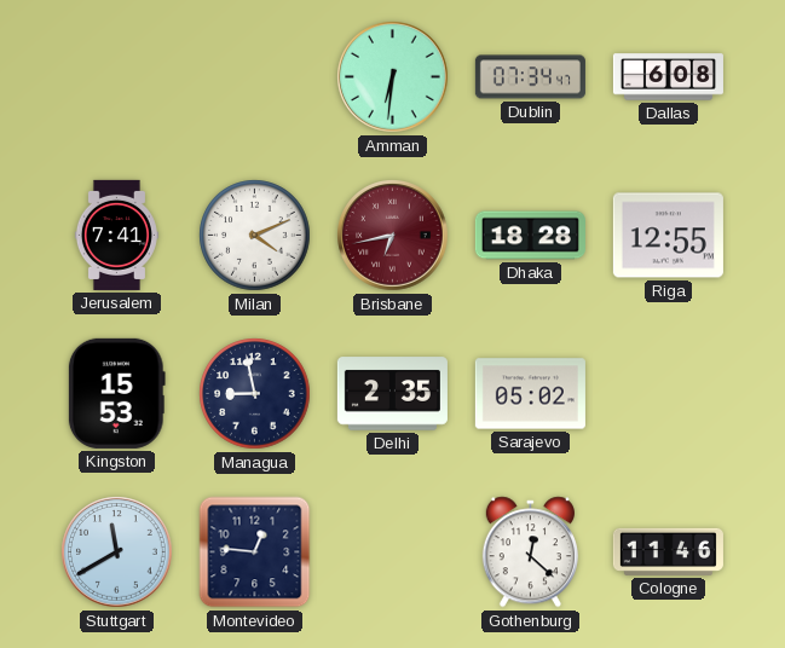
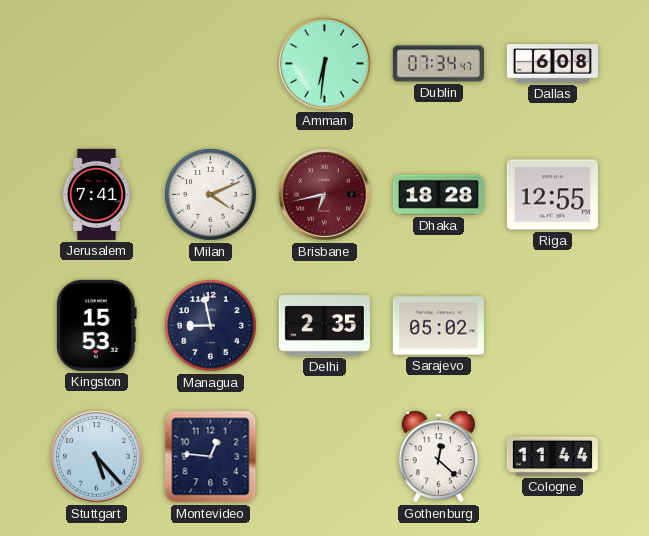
Stuttgart: 11:40 -> 5:23
Cologne: 11:46 -> 11:44
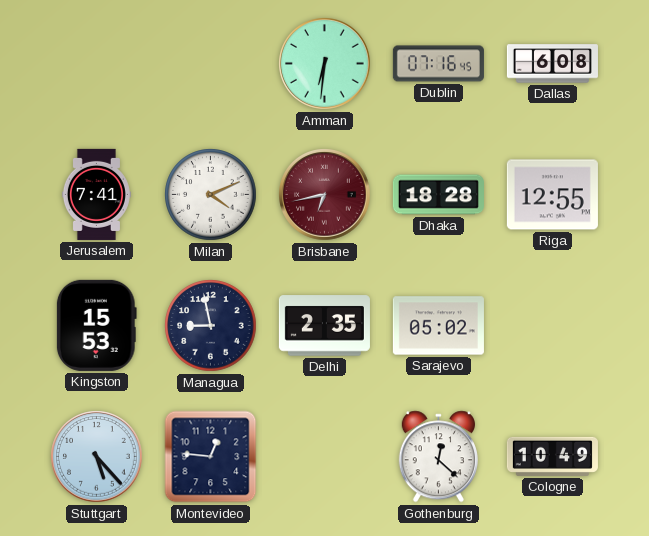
Dublin: 07:34 -> 07:16
Cologne: 11:44 -> 10:49
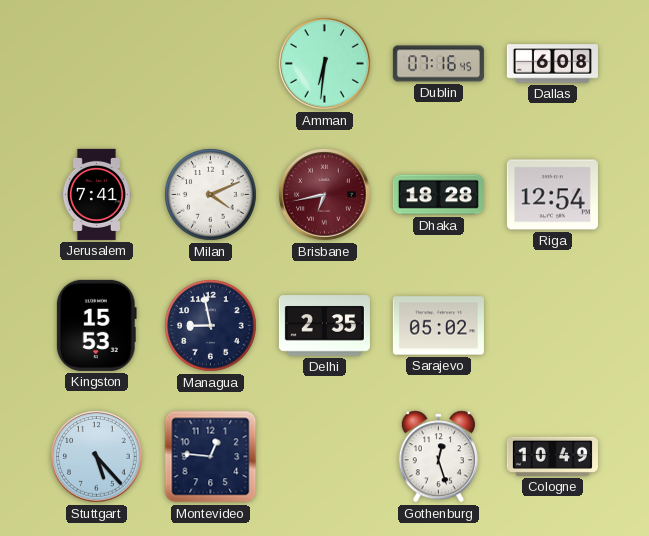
Riga: 12:55 -> 12:54
Gothenburg: 12:22 -> 12:27
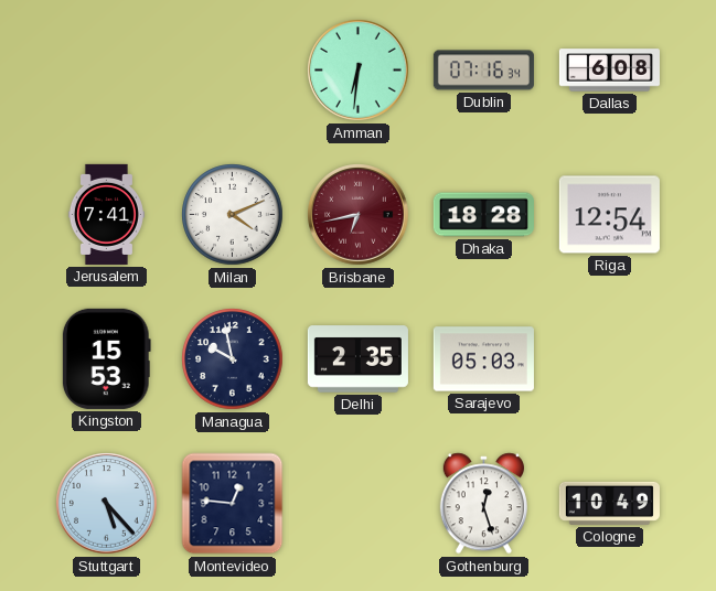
Dublin: 07:16:45 -> 07:16:34
Managua: 8:58 -> 9:58
Sarajevo: 05:02 -> 05:03
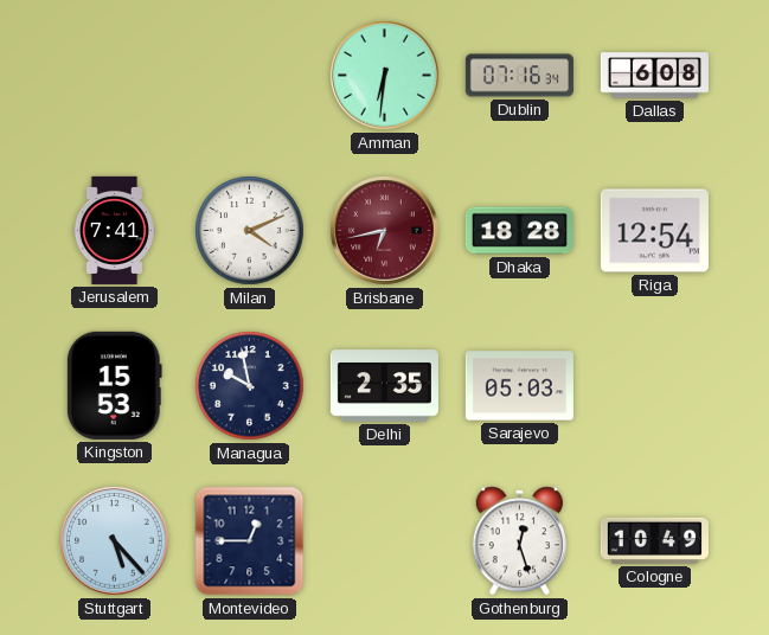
Montevideo: 12:46 -> 12:45
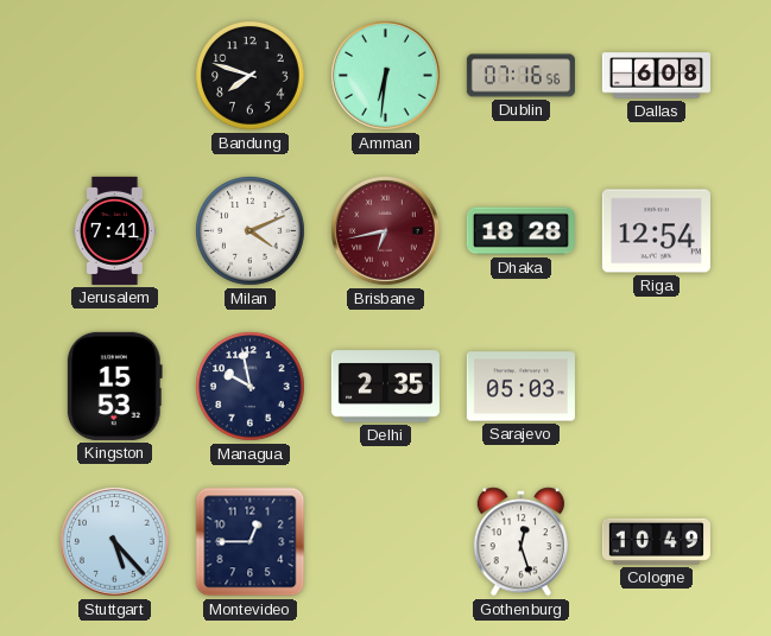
Bandung: none -> 7:48
Dublin: 07:16:34 -> 07:16:56
